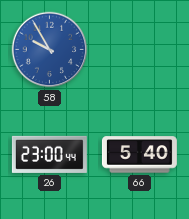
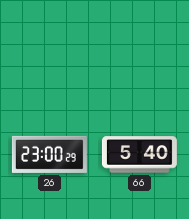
58: 9:55 -> none
26: 23:00:44 -> 23:00:29
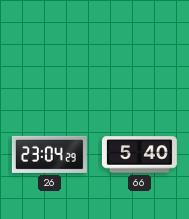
26: 23:00 -> 23:04
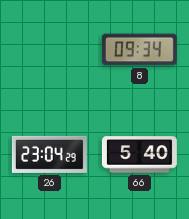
8: none -> 09:34
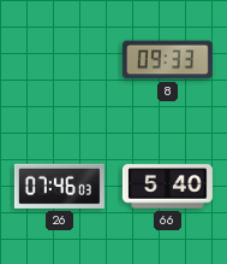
8: 09:34 -> 09:33
26: 23:04 -> 07:46
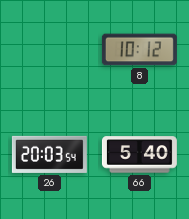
8: 09:33 -> 10:12
26: 07:46 -> 20:03
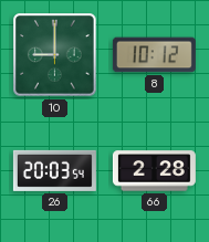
10: none -> 9:00
66: 5:40 -> 2:28
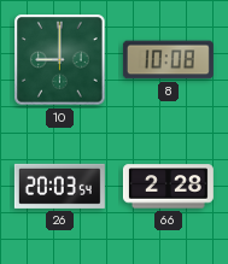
8: 10:12 -> 10:08
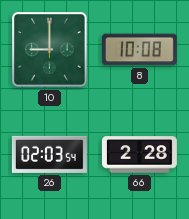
26: 20:03 -> 02:03
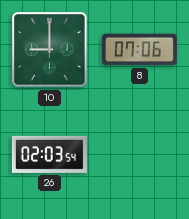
8: 10:08 -> 07:06
66: 2:28 -> none
